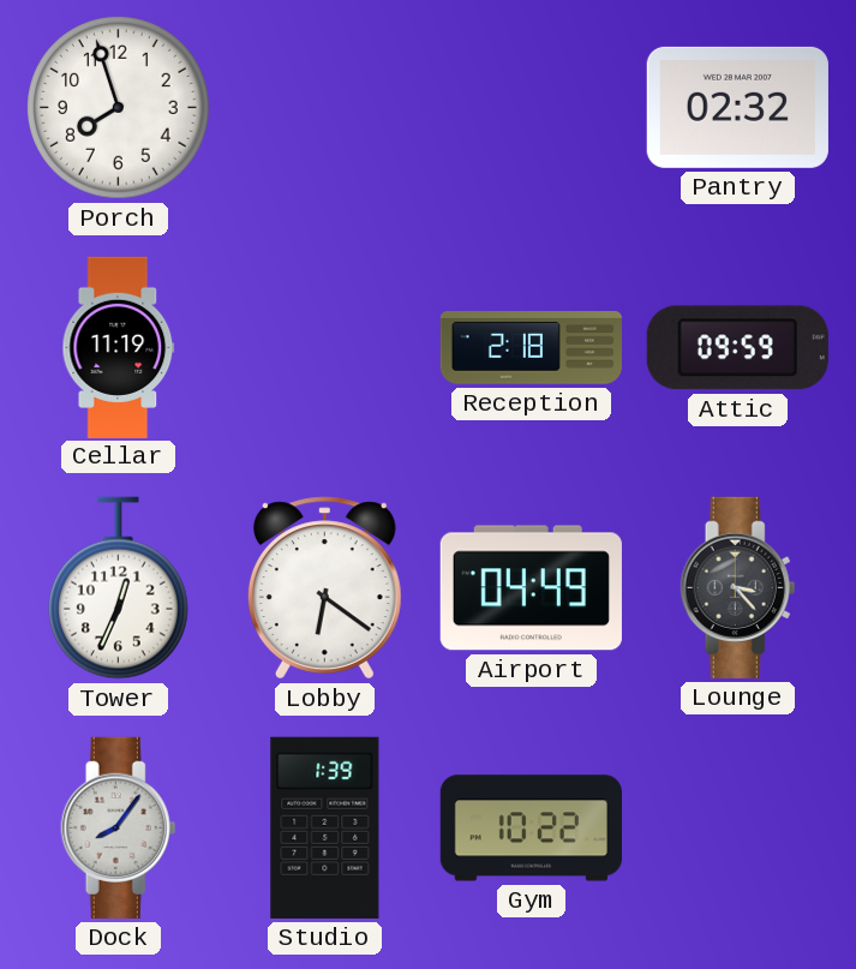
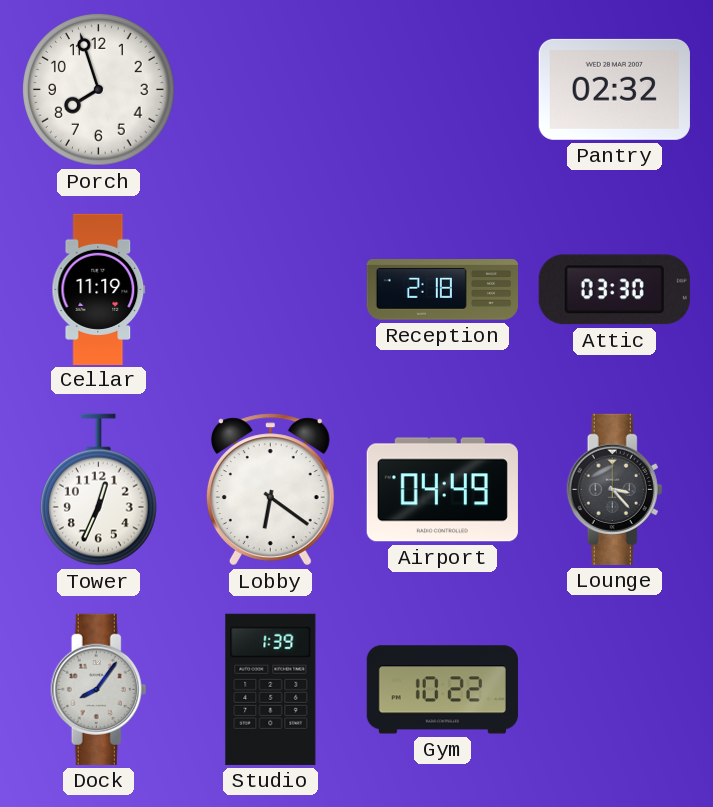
Attic: 09:59 -> 03:30
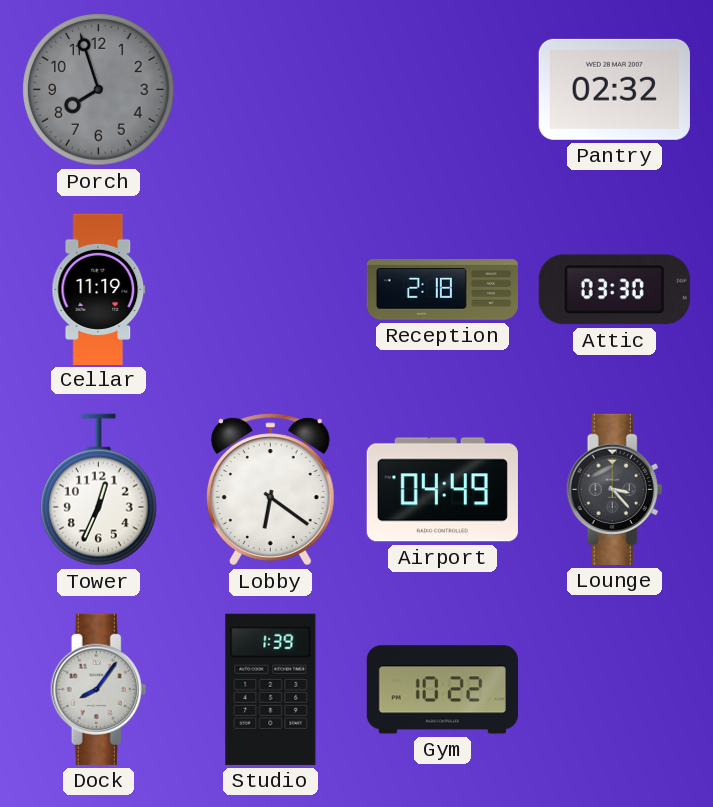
Porch dial: white -> grey
